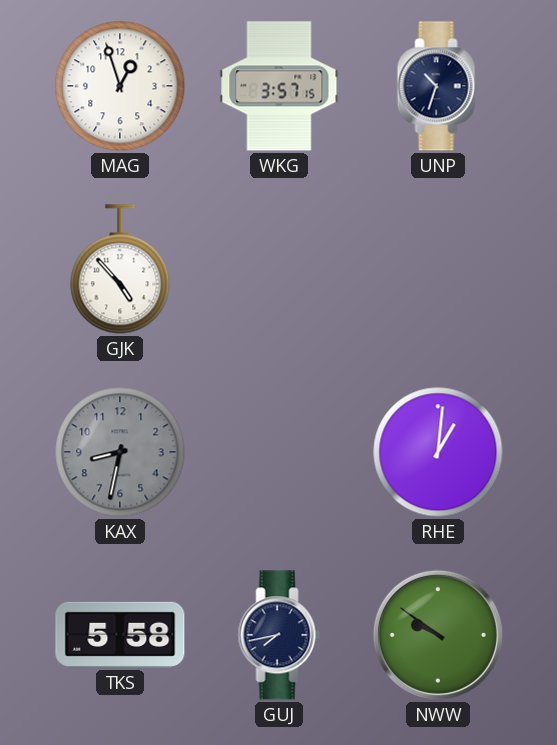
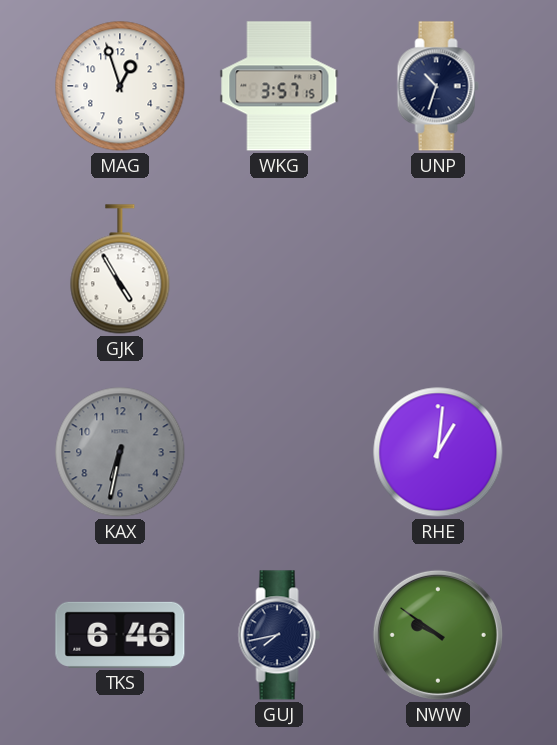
GJK: 4:53 -> 4:55
KAX: 8:32 -> 6:32
TKS: 5:58 -> 6:46
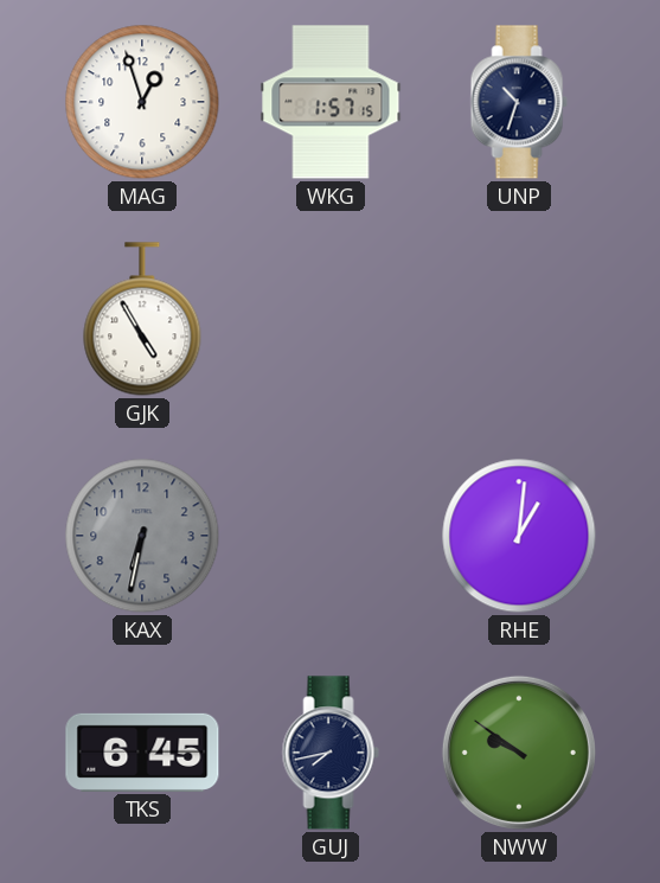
WKG: 3:57 -> 1:57
TKS: 6:46 -> 6:45
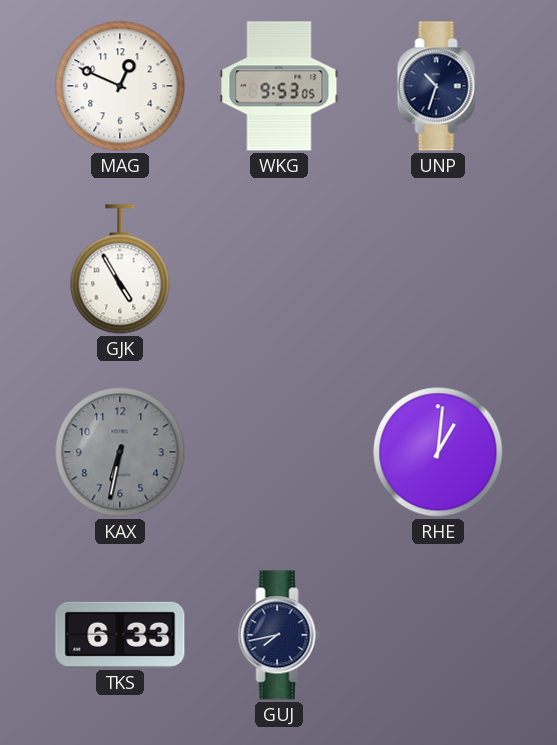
MAG: 12:57 -> 12:49
WKG: 1:57 -> 9:53
TKS: 6:45 -> 6:33
NWW: 9:51 -> none
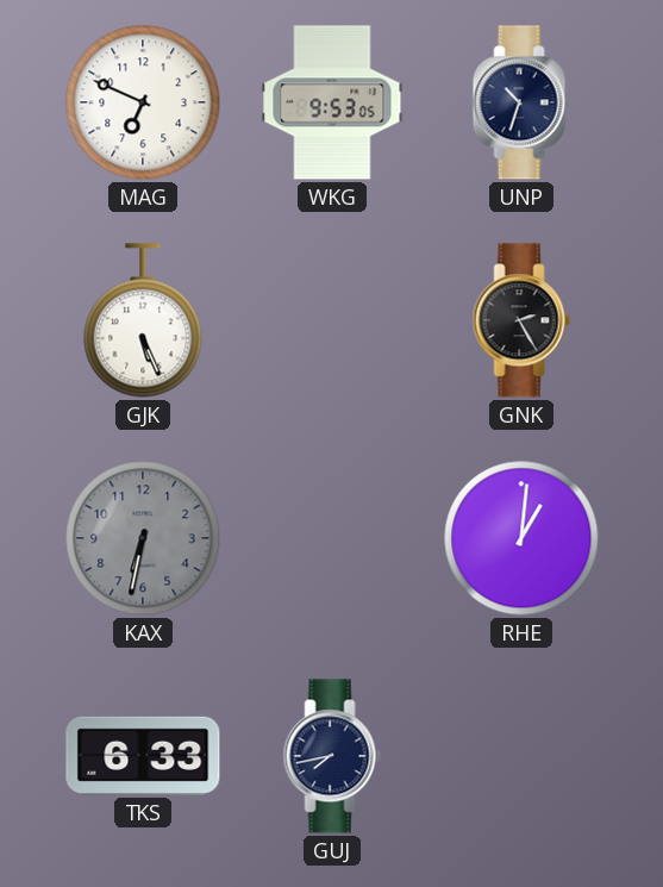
MAG: 12:49 -> 6:49
GJK: 4:55 -> 5:26
GNK: none -> 2:25
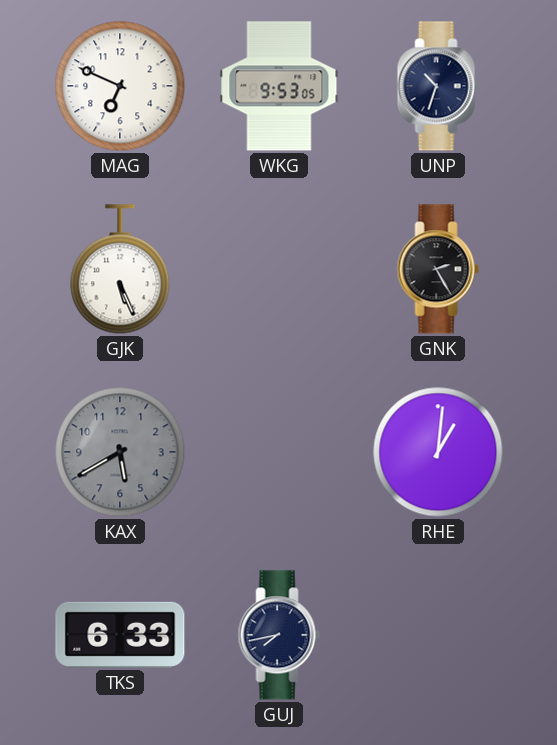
KAX: 6:32 -> 5:40
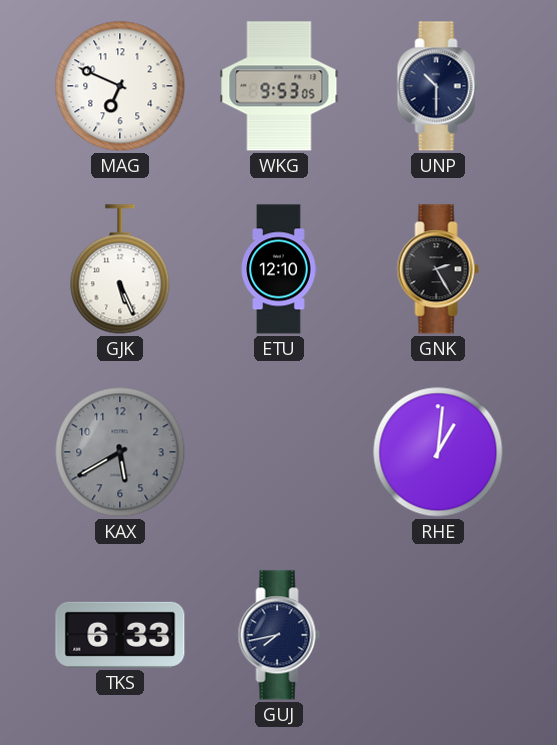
UNP: 10:33 -> 10:30
ETU: none -> 12:10
